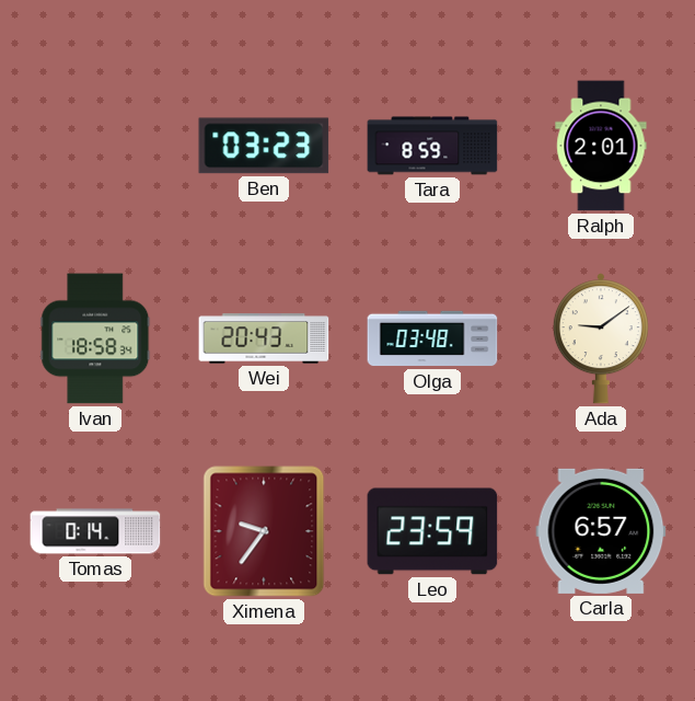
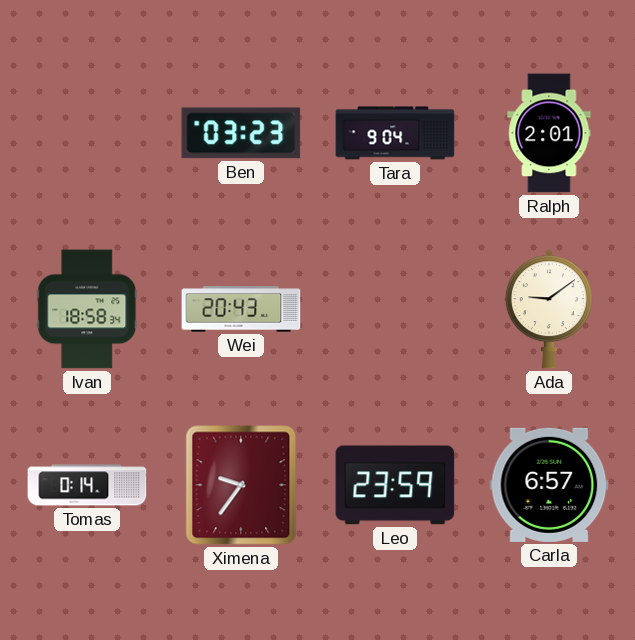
Tara: 8:59 -> 9:04
Olga: 03:48 -> none
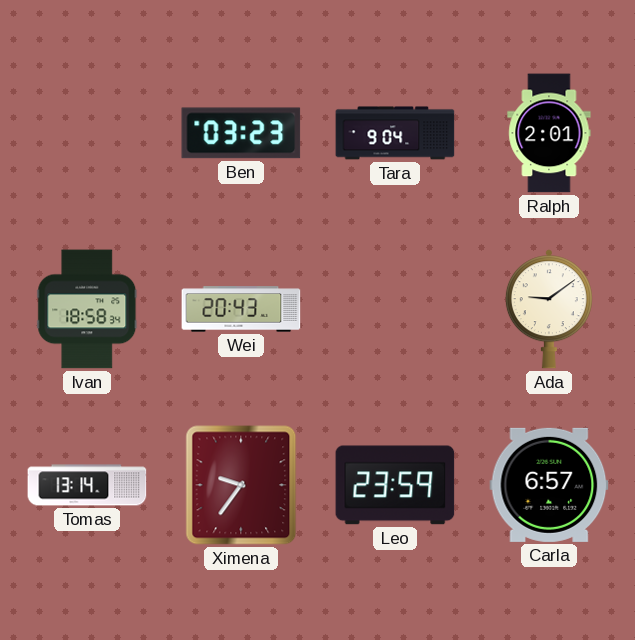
Tomas: 0:14 -> 13:14
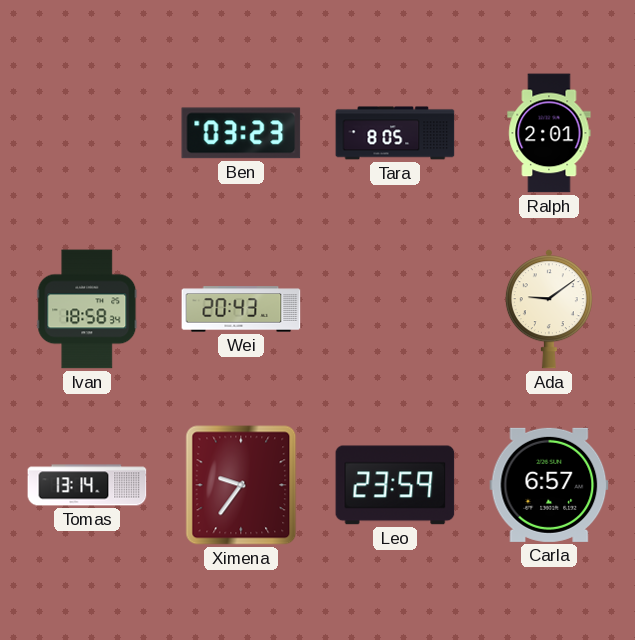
Tara: 9:04 -> 8:05
